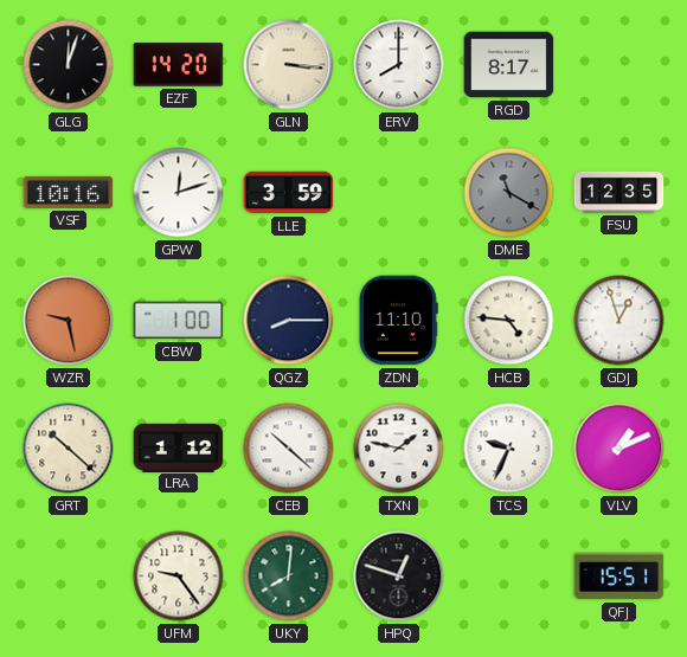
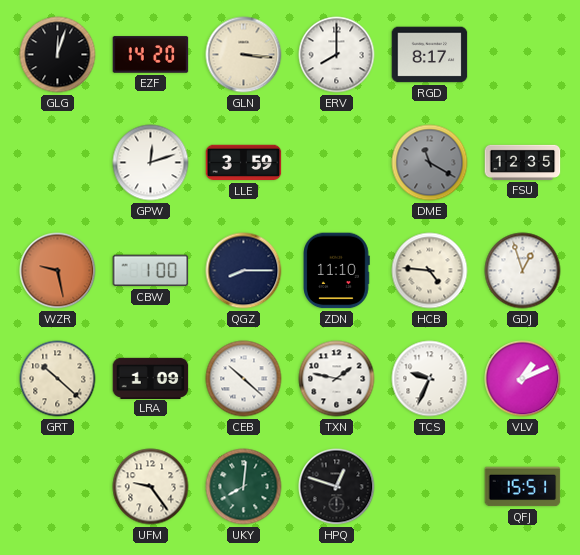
VSF: 10:16 -> none
LRA: 1:12 -> 1:09
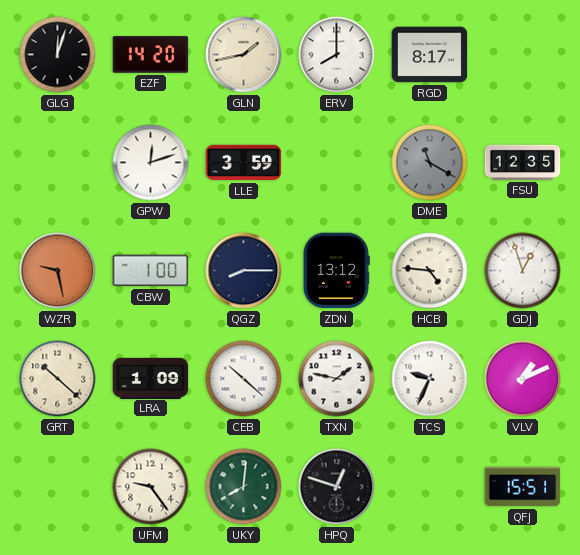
GLN: 3:16 -> 1:43
ZDN: 11:10 -> 13:12
